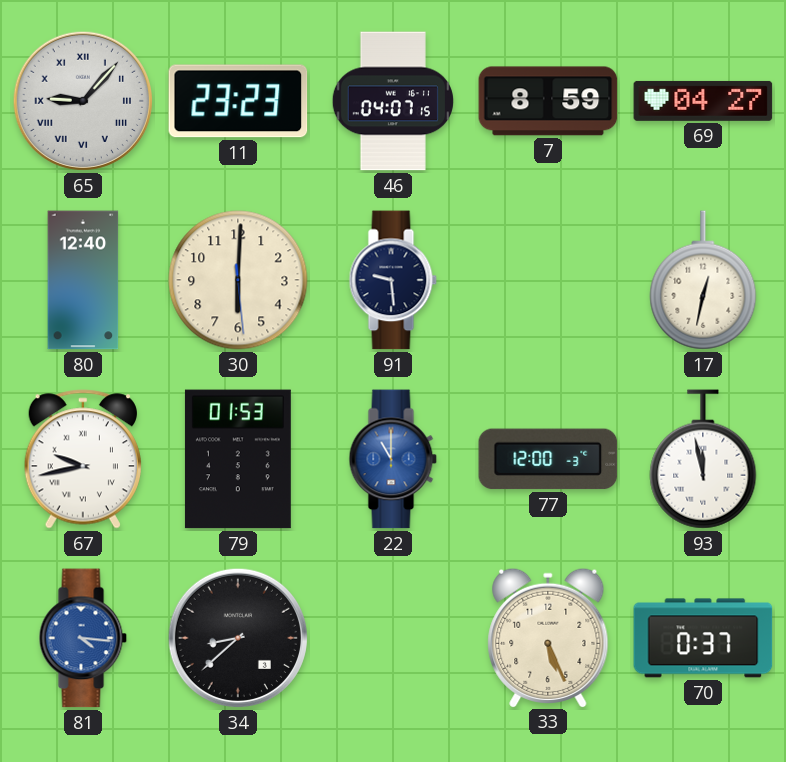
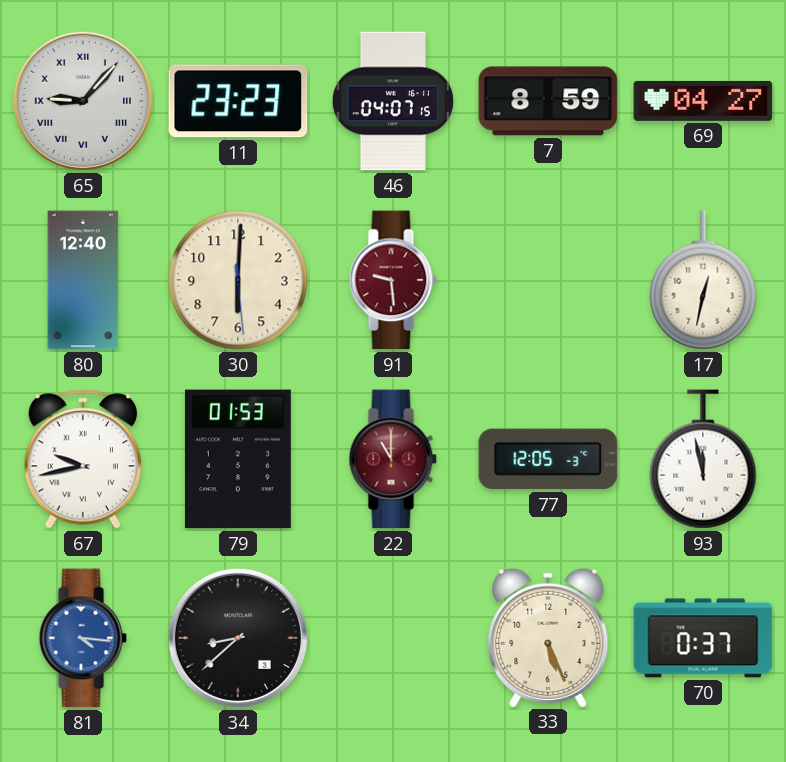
91 dial: navy -> burgundy
22 dial: blue -> burgundy
77: 12:00 -> 12:05
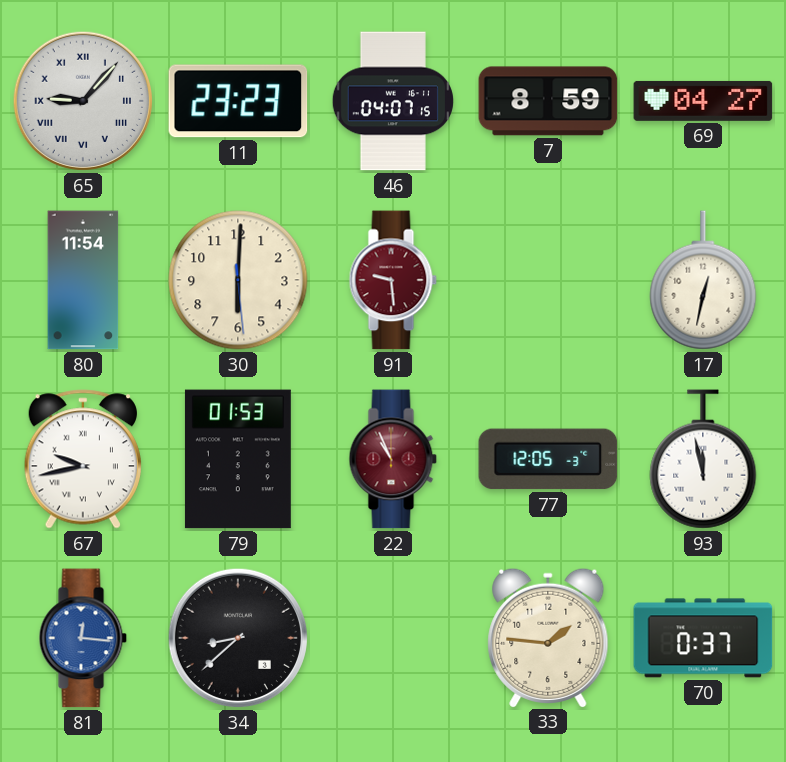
80: 12:40 -> 11:54
22: 11:00 -> 10:56
81: 4:16 -> 12:16
33: 5:26 -> 1:46
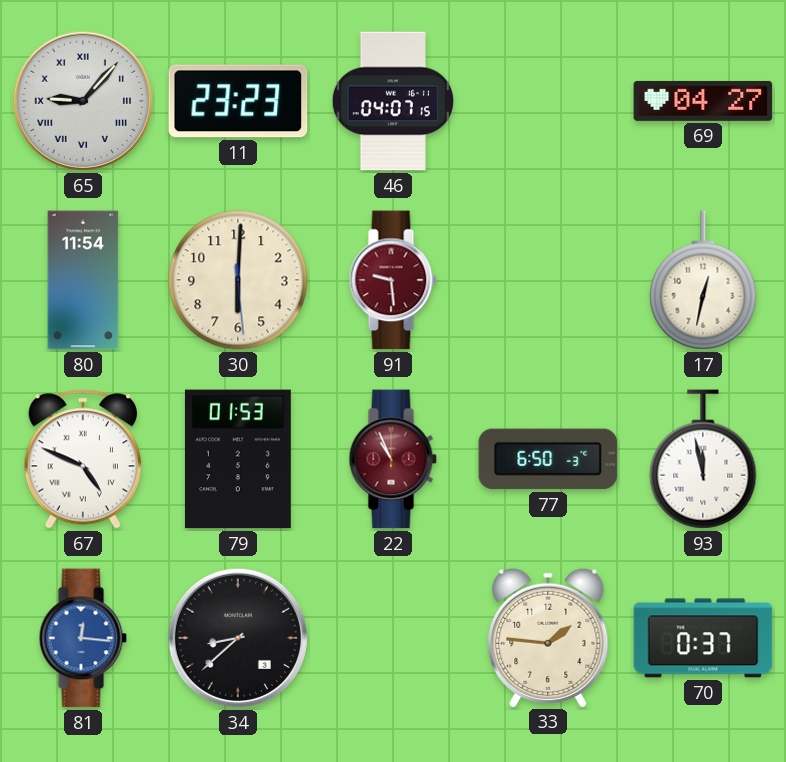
7: 8:59 -> none
67: 9:43 -> 4:49
77: 12:05 -> 6:50
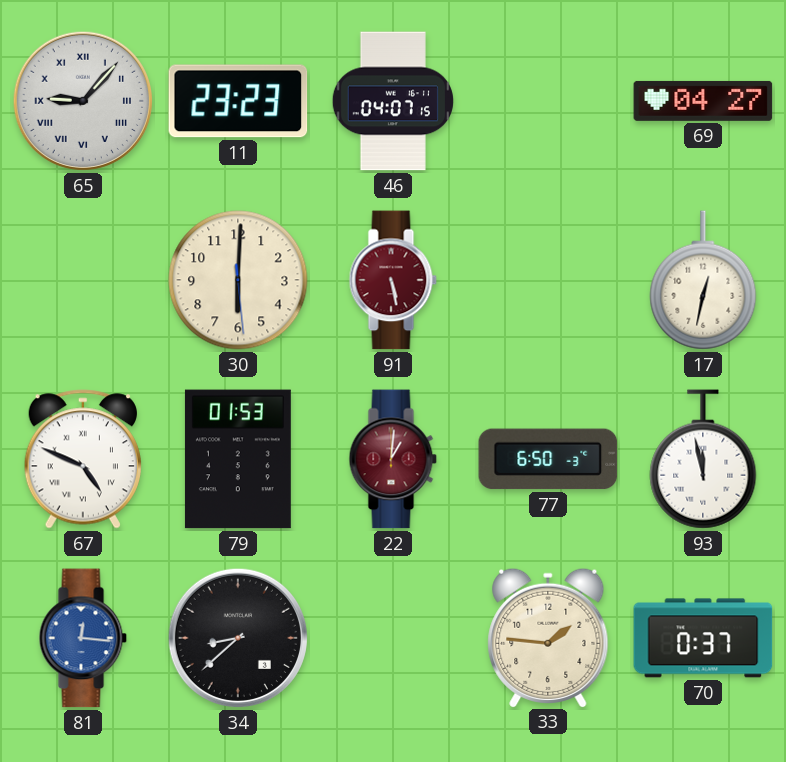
80: 11:54 -> none
91: 9:29 -> 5:28
22: 10:56 -> 1:01
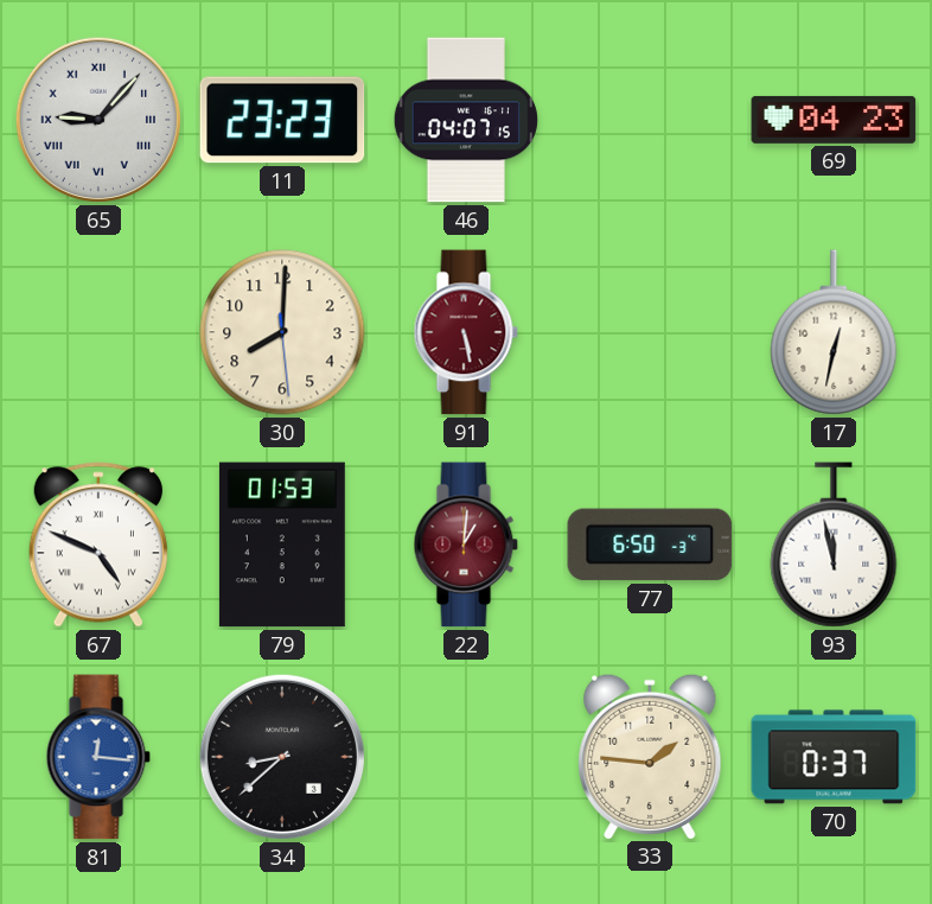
69: 04:27 -> 04:23
30: 6:00 -> 8:00
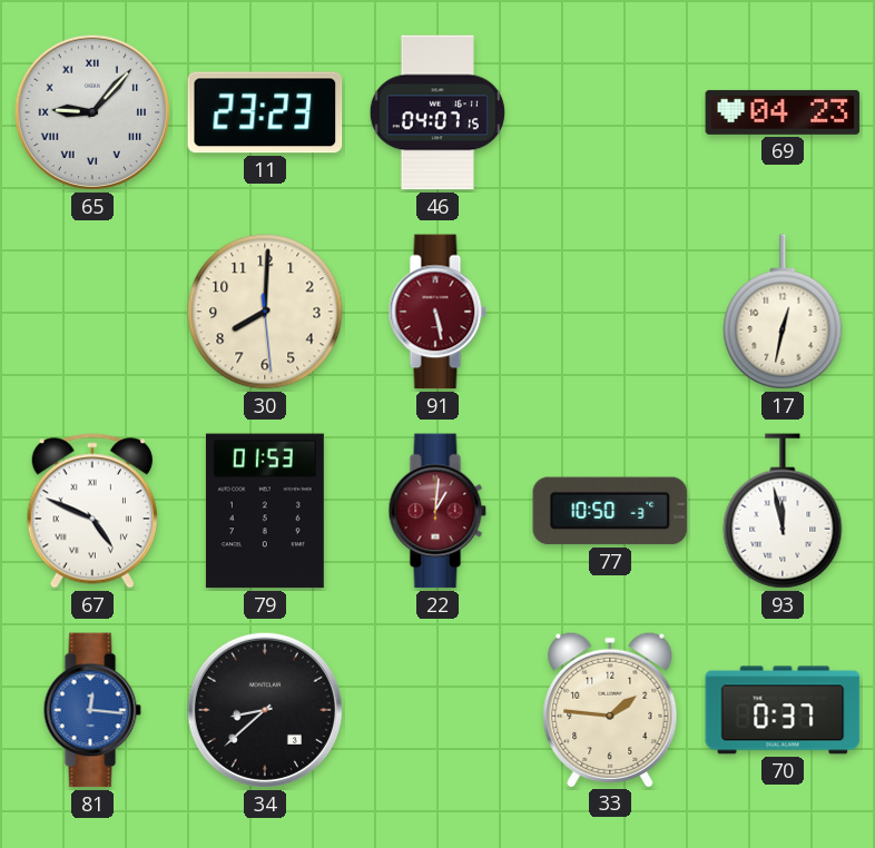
77: 6:50 -> 10:50
